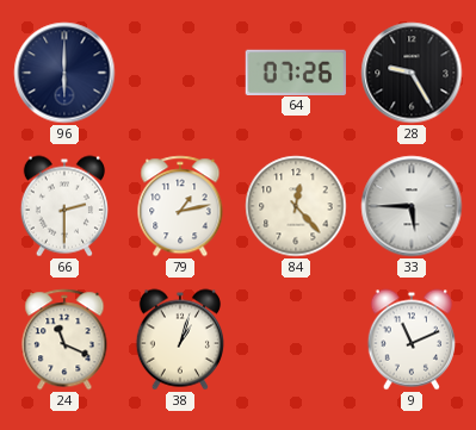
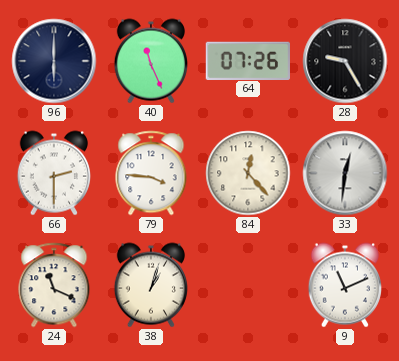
40: none -> 11:26
79: 1:13 -> 3:46
33: 5:45 -> 12:31
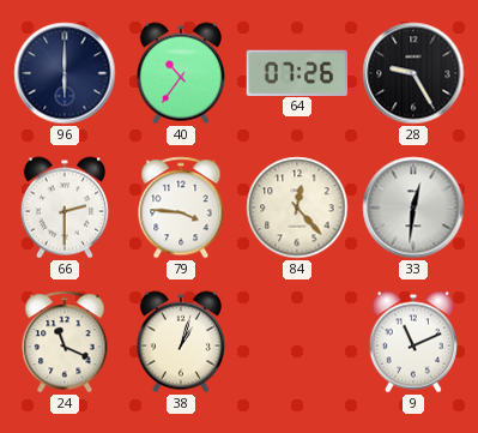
40: 11:26 -> 10:36
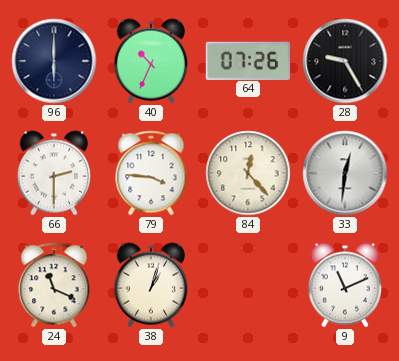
40: 10:36 -> 10:34
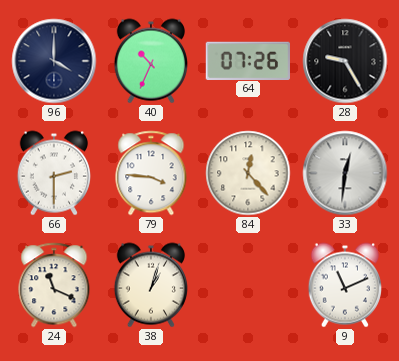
96: 6:00 -> 4:00
